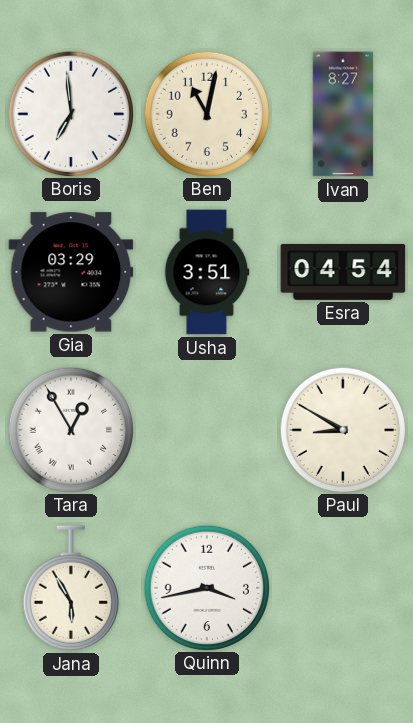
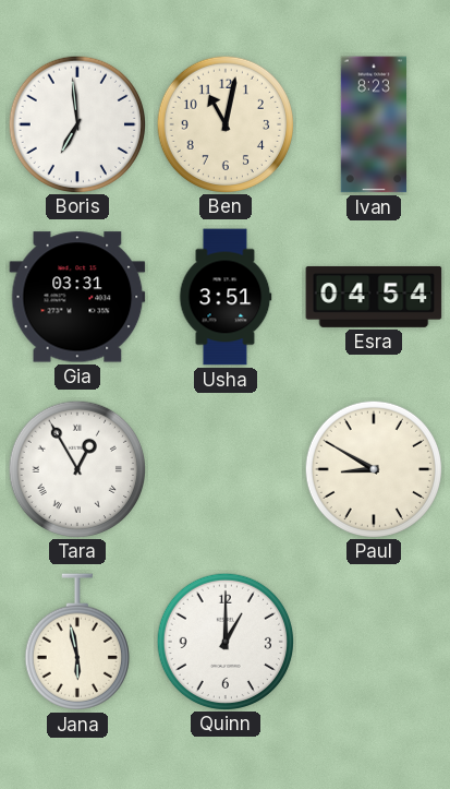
Ivan: 8:27 -> 8:23
Gia: 03:29 -> 03:31
Jana: 5:55 -> 5:58
Quinn: 3:43 -> 1:00
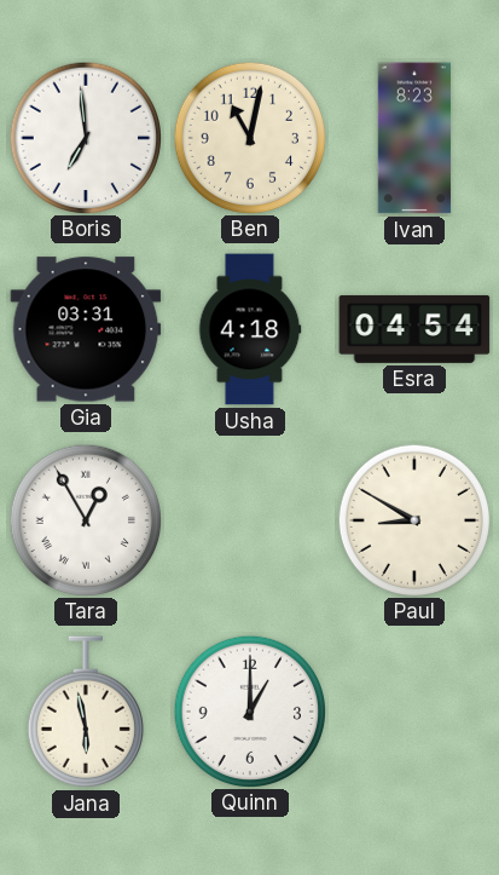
Usha: 3:51 -> 4:18
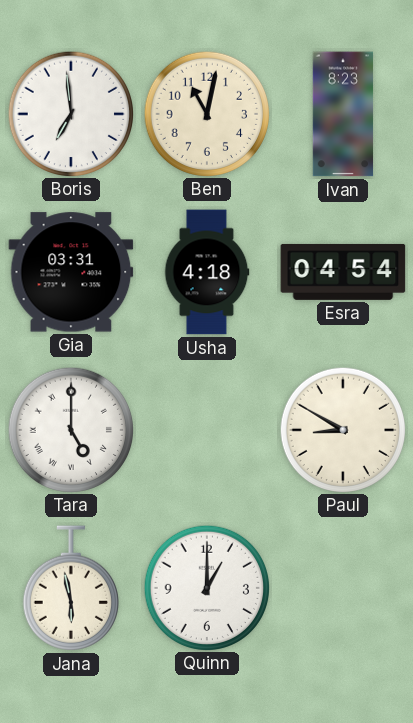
Tara: 12:55 -> 5:00
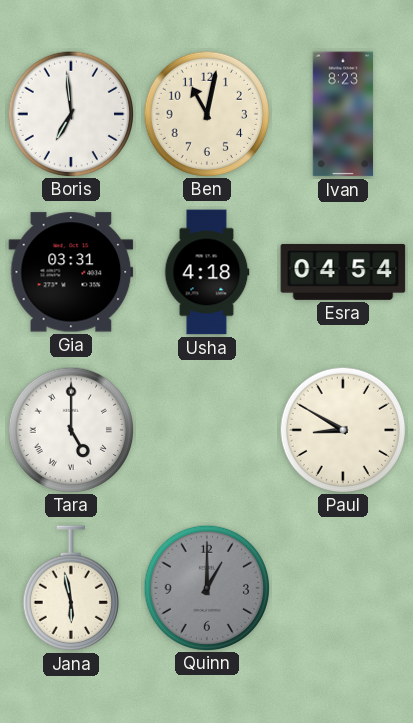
Quinn dial: white -> grey
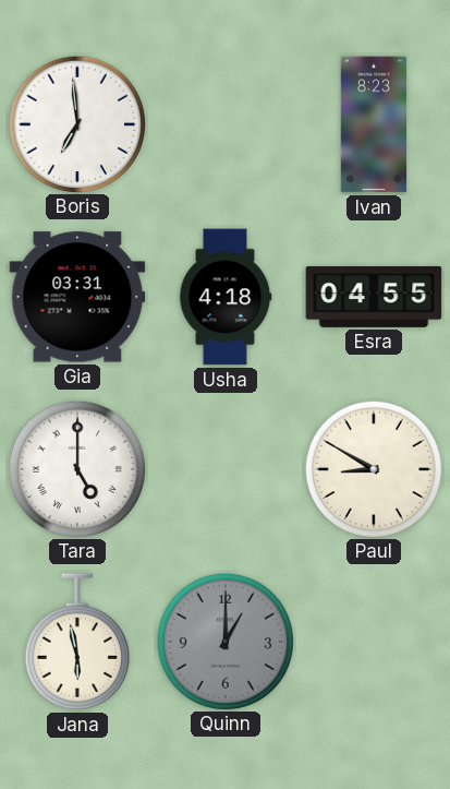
Ben: 11:02 -> none
Esra: 04:54 -> 04:55
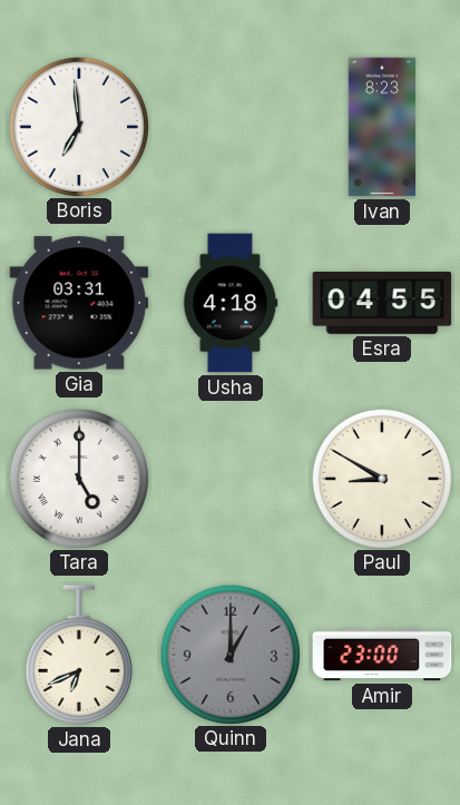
Jana: 5:58 -> 6:41
Amir: none -> 23:00
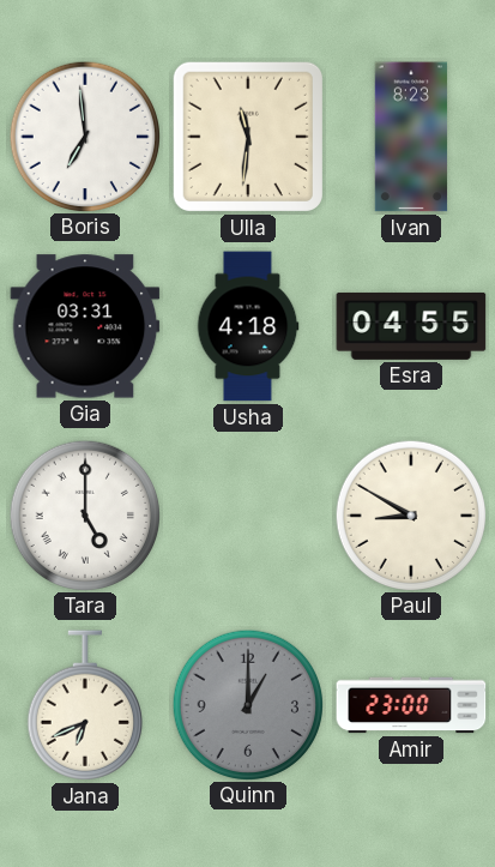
Ulla: none -> 11:31
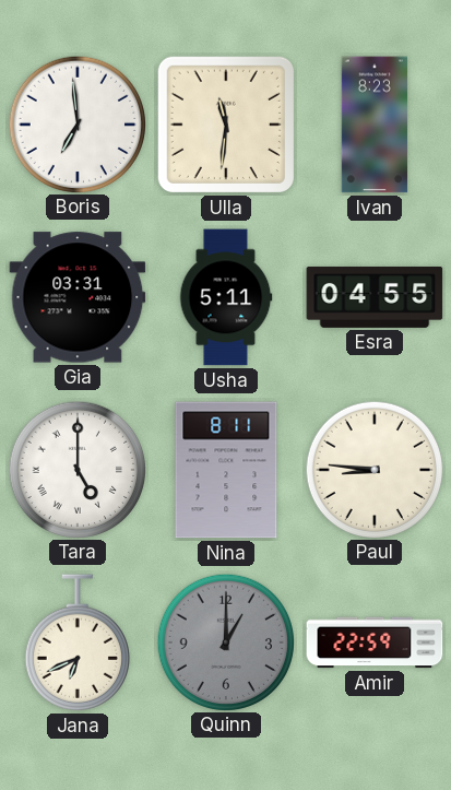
Usha: 4:18 -> 5:11
Nina: none -> 8:11
Paul: 8:50 -> 8:46
Amir: 23:00 -> 22:59
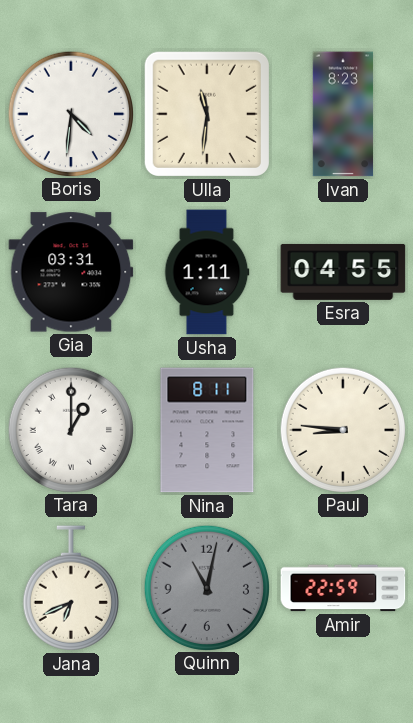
Boris: 6:59 -> 4:31
Usha: 5:11 -> 1:11
Tara: 5:00 -> 1:00
Quinn: 1:00 -> 11:02
